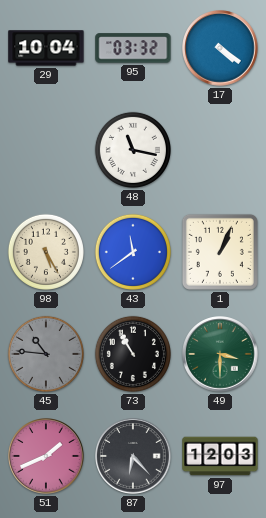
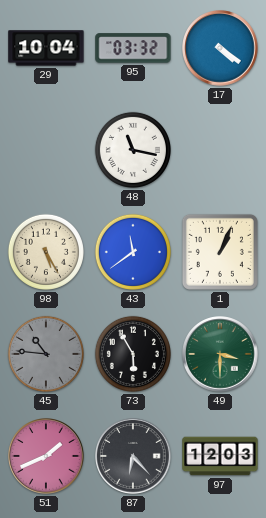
73: 10:55 -> 5:55
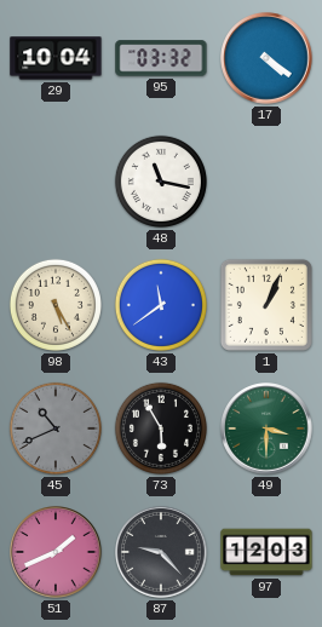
45: 10:46 -> 10:41
87: 6:23 -> 9:23
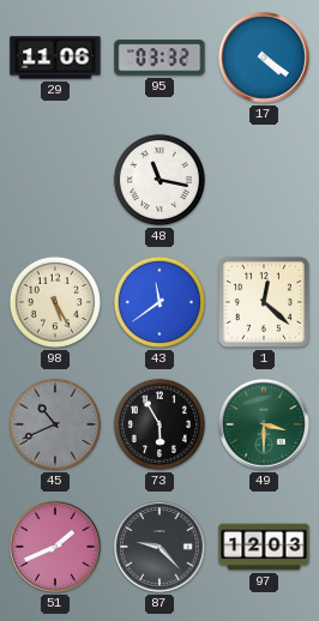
29: 10:04 -> 11:06
1: 1:04 -> 12:22
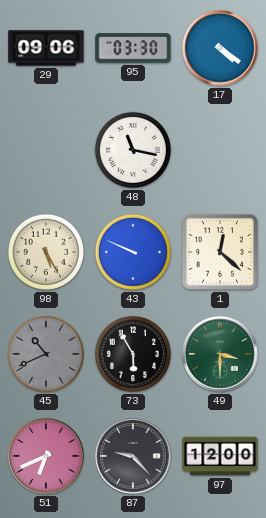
29: 11:06 -> 09:06
95: 03:32 -> 03:30
43: 11:39 -> 9:49
51: 1:41 -> 6:41
97: 12:03 -> 12:00
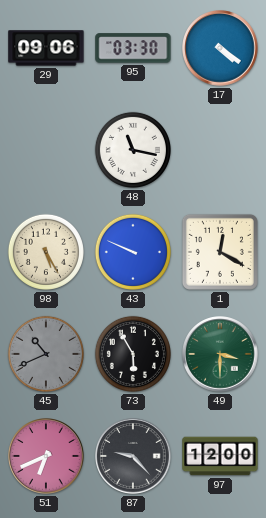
1: 12:22 -> 12:20
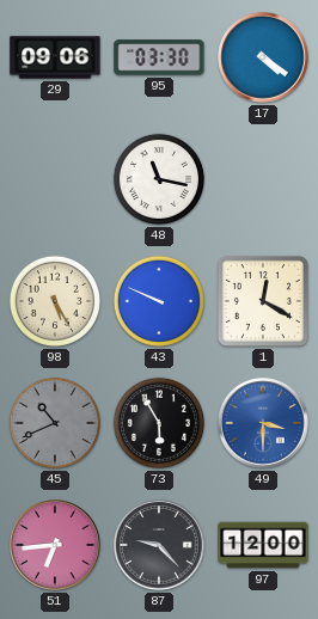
49 dial: green -> blue
51: 6:41 -> 6:44
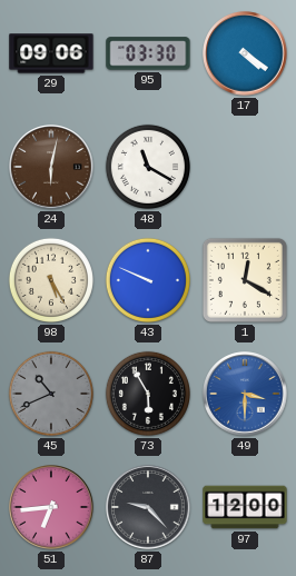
24: none -> 6:02
48: 11:17 -> 11:20
